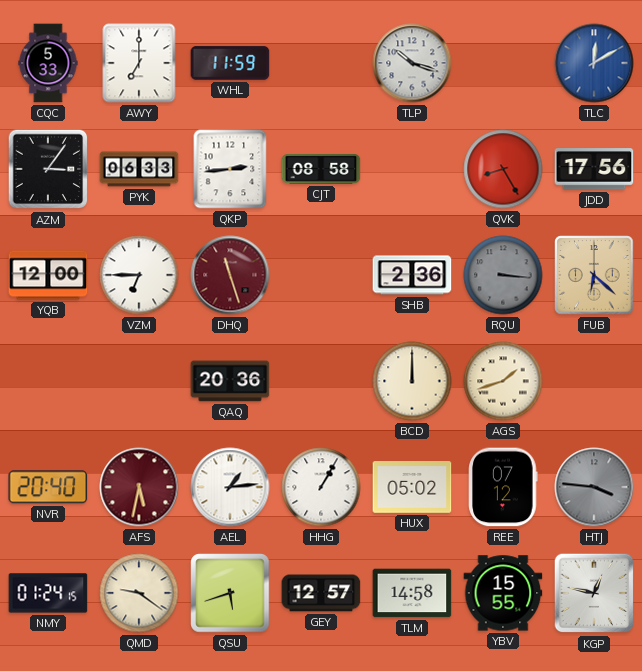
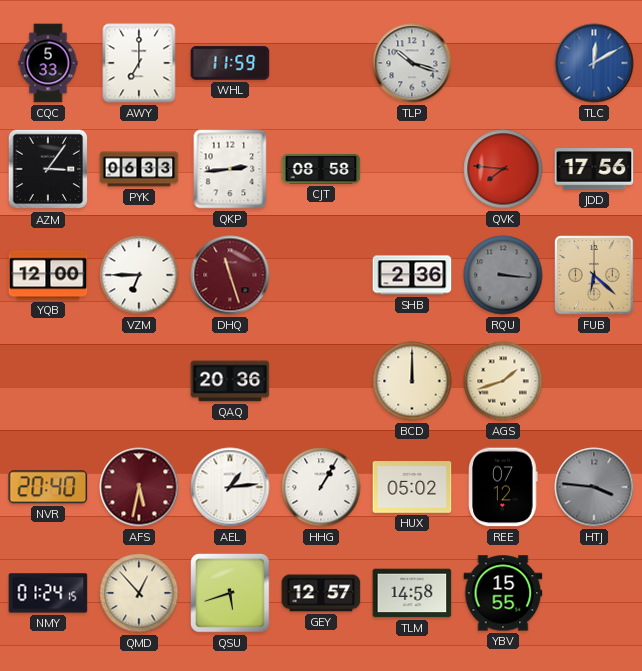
QVK: 8:25 -> 7:46
QMD: 9:21 -> 12:53
KGP: 12:47 -> none
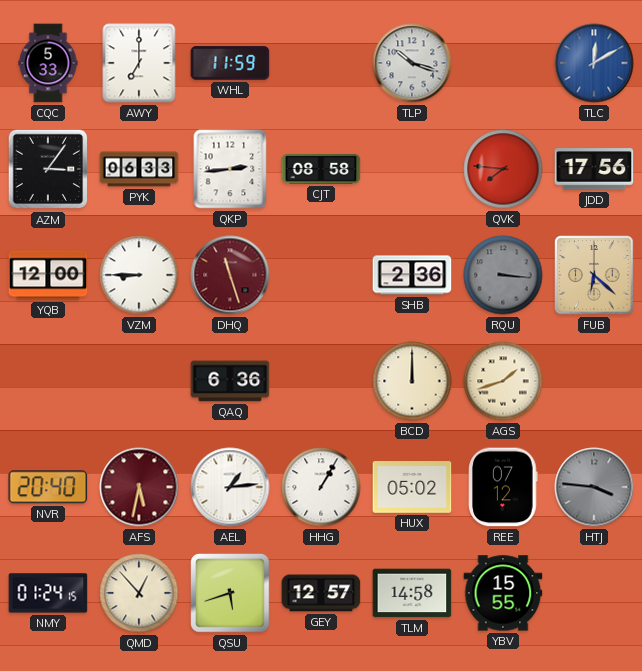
VZM: 6:45 -> 8:45
QAQ: 20:36 -> 6:36
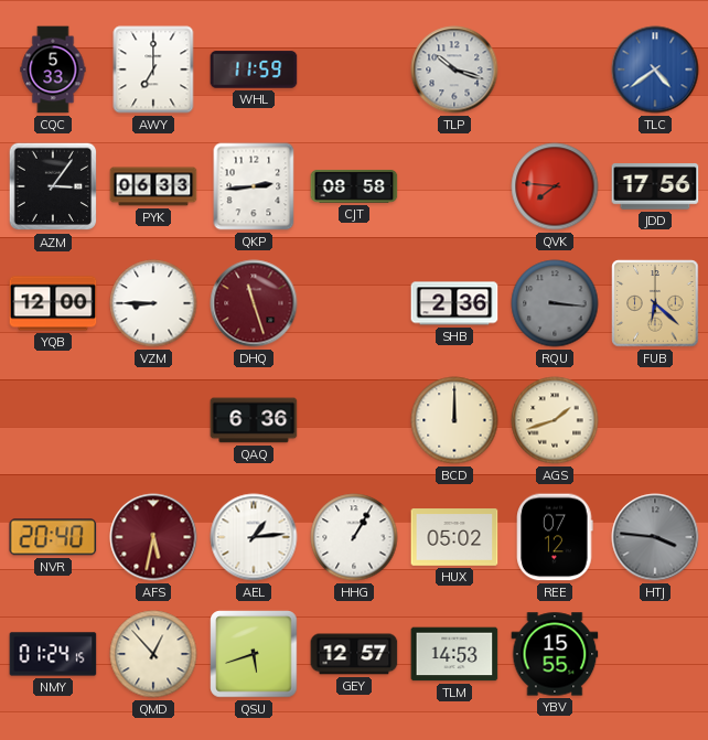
TLC: 12:10 -> 4:39
TLM: 14:58 -> 14:53
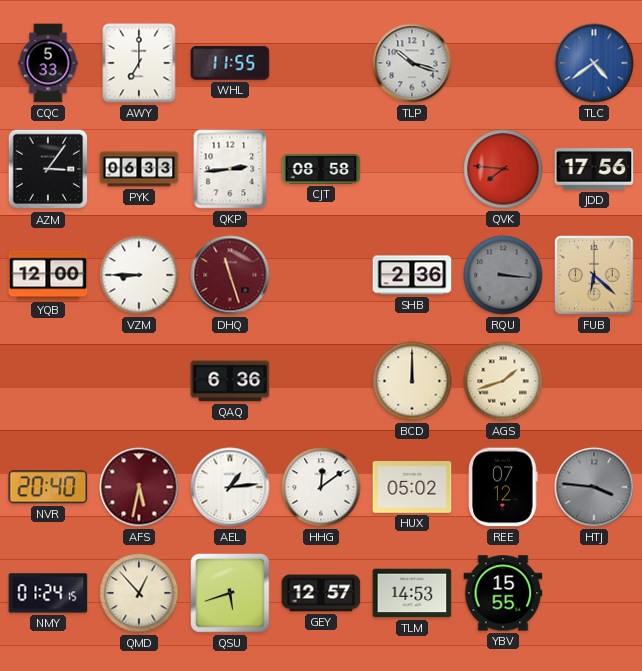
WHL: 11:59 -> 11:55
HHG: 1:05 -> 12:09
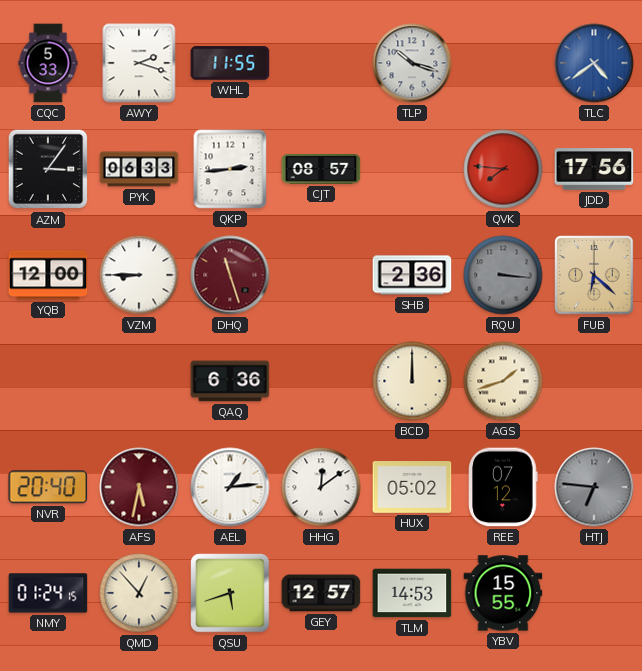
AWY: 7:00 -> 2:18
CJT: 08:58 -> 08:57
HTJ: 3:46 -> 6:46
